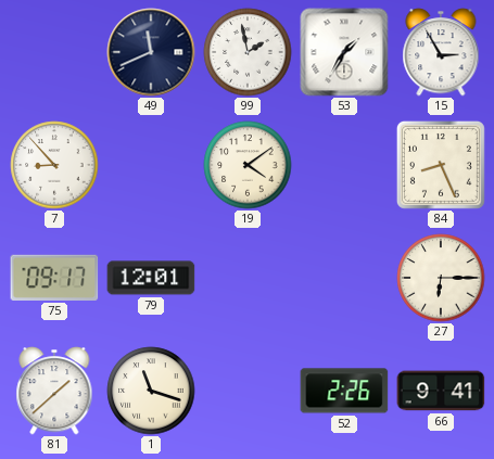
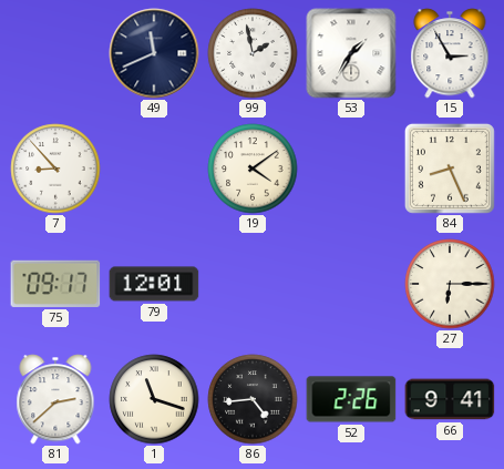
81: 1:38 -> 2:38
86: none -> 4:44
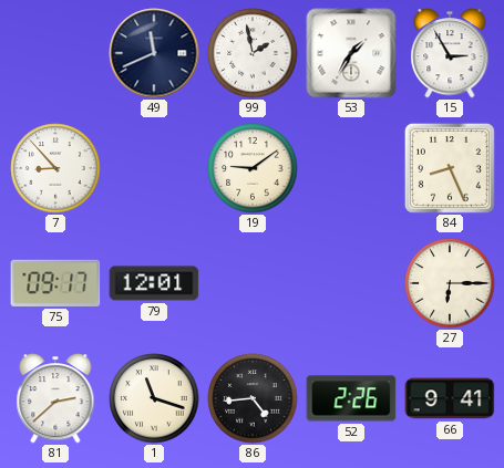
19: 4:09 -> 9:09
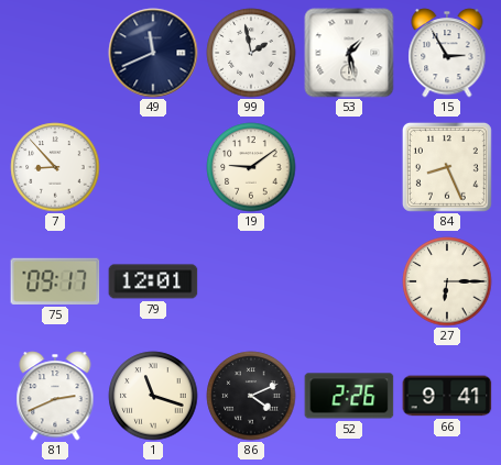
53: 1:35 -> 1:28
81: 2:38 -> 2:41
86: 4:44 -> 4:11
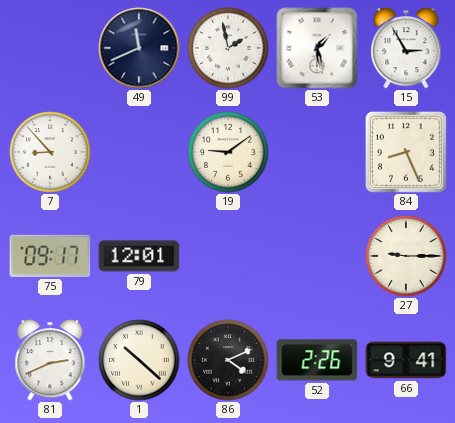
27: 6:15 -> 9:15
1: 11:18 -> 10:22
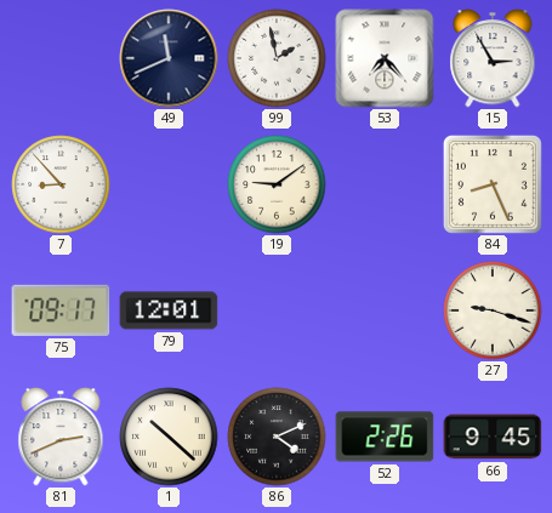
53: 1:28 -> 7:23
27: 9:15 -> 9:18
66: 9:41 -> 9:45
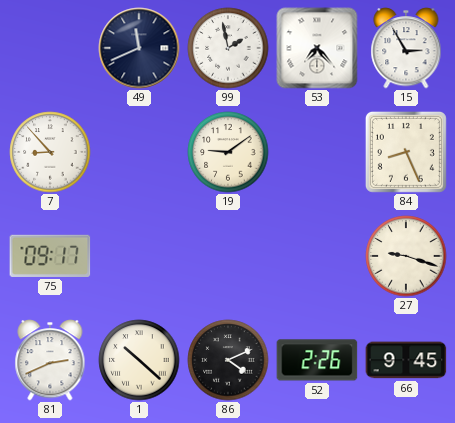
79: 12:01 -> none
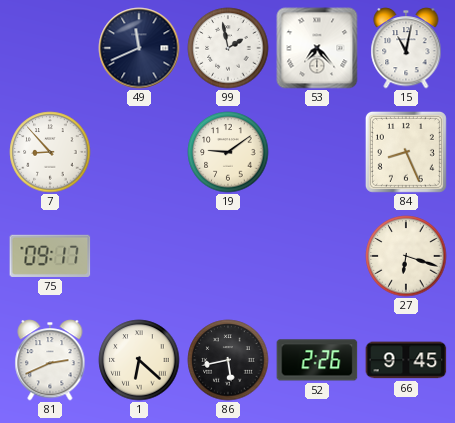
15: 2:55 -> 11:02
27: 9:18 -> 6:18
1: 10:22 -> 6:22
86: 4:11 -> 5:43
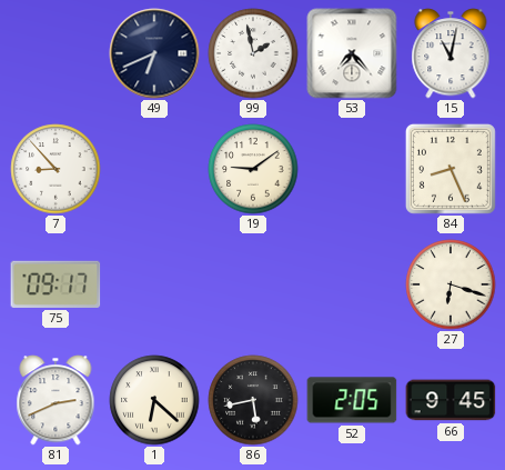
49: 11:41 -> 6:41
52: 2:26 -> 2:05
